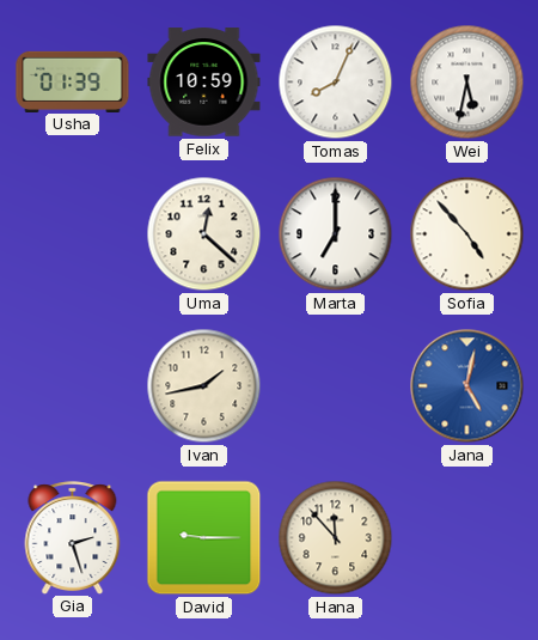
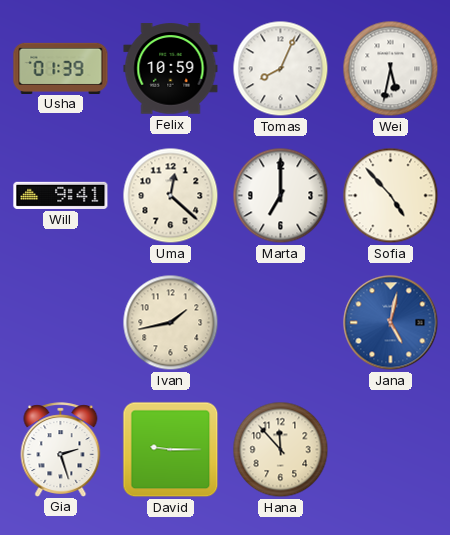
Will: none -> 9:41
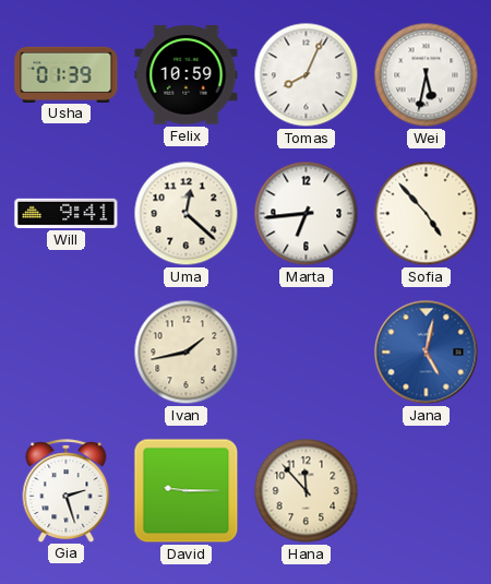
Marta: 7:00 -> 6:44
